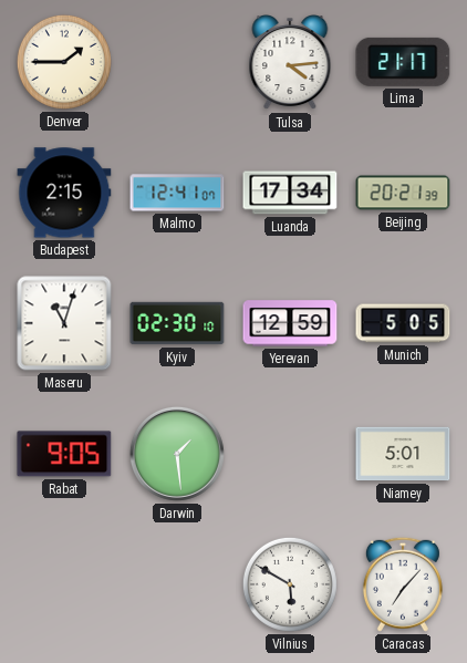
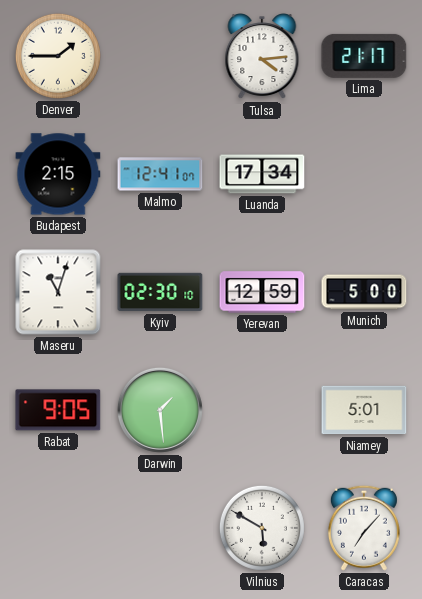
Beijing: 20:21 -> none
Munich: 5:05 -> 5:00
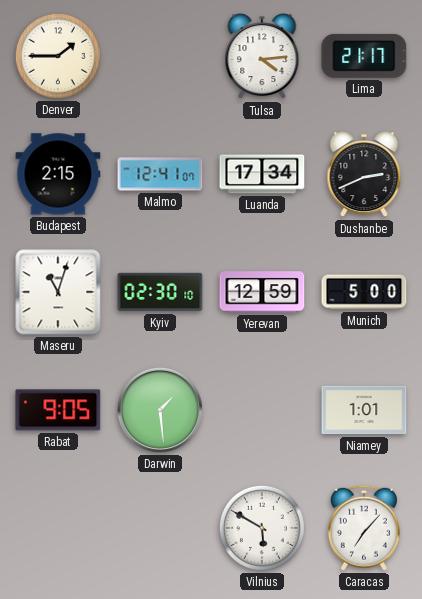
Dushanbe: none -> 2:41
Niamey: 5:01 -> 1:01
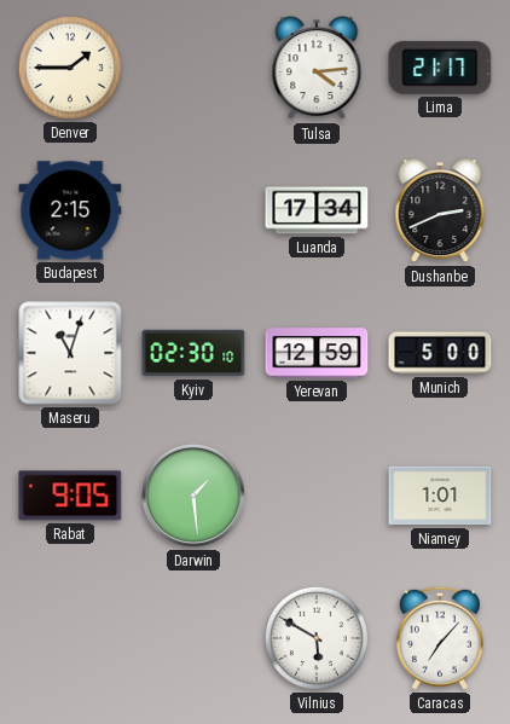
Malmo: 12:41 -> none
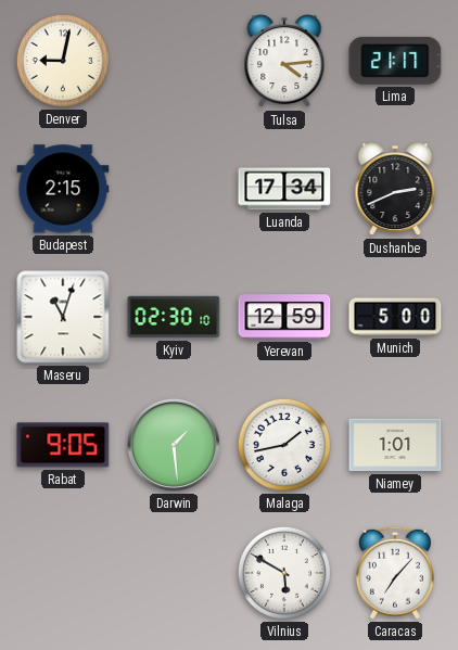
Denver: 1:45 -> 9:02
Malaga: none -> 1:43
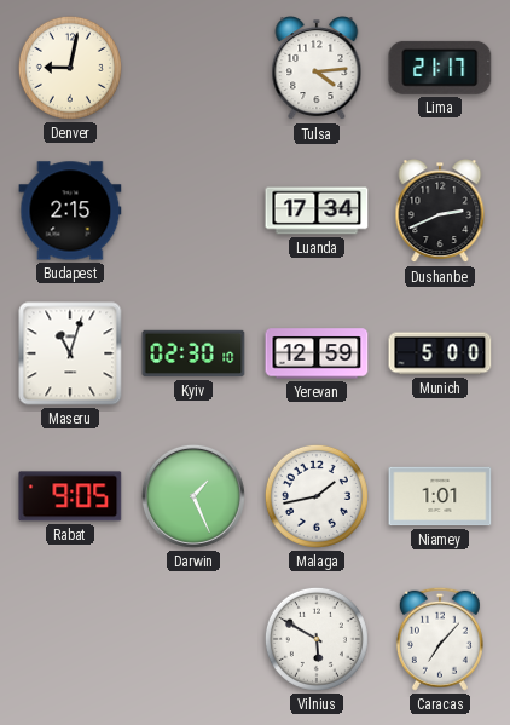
Darwin: 1:29 -> 1:26
